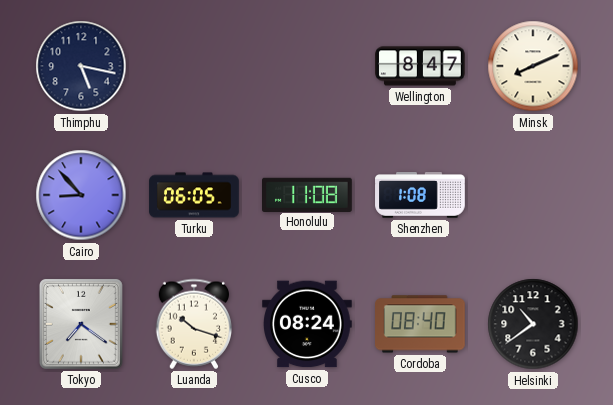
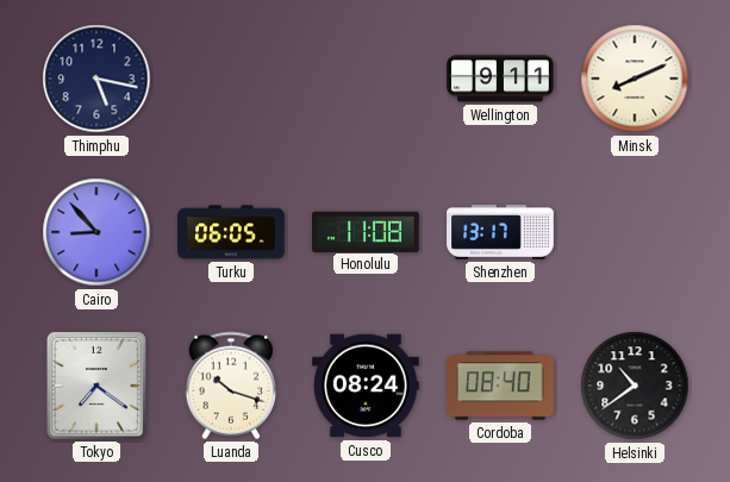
Wellington: 8:47 -> 9:11
Shenzhen: 1:08 -> 13:17
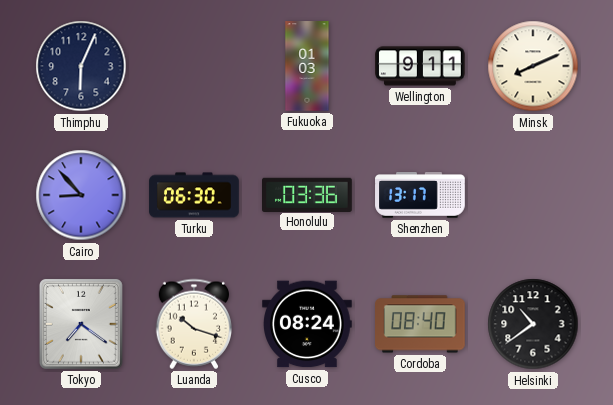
Thimphu: 5:17 -> 6:04
Fukuoka: none -> 01:03
Turku: 06:05 -> 06:30
Honolulu: 11:08 -> 03:36
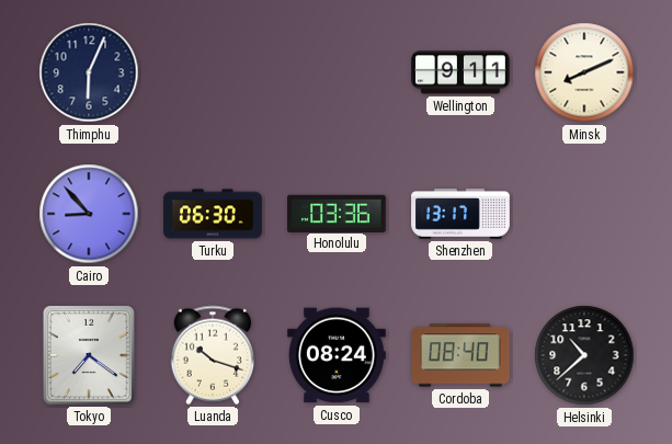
Fukuoka: 01:03 -> none
Helsinki: 10:39 -> 10:38
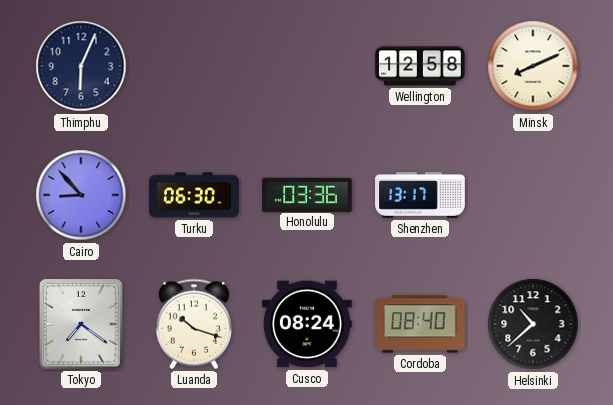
Wellington: 9:11 -> 12:58
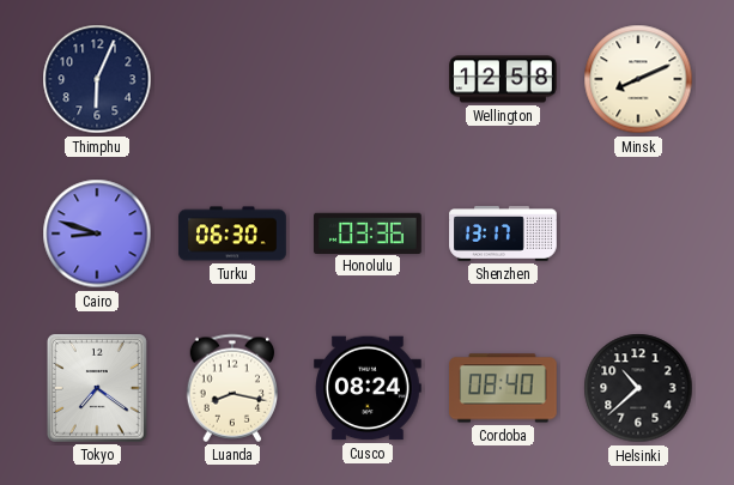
Cairo: 8:53 -> 8:48
Luanda: 10:18 -> 8:17
